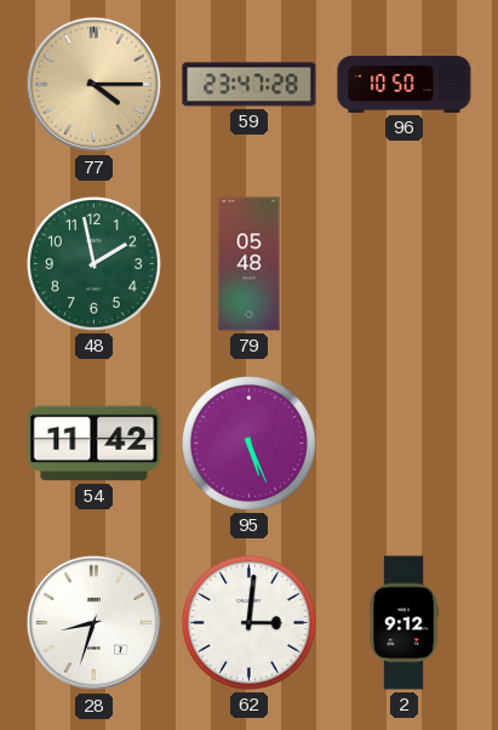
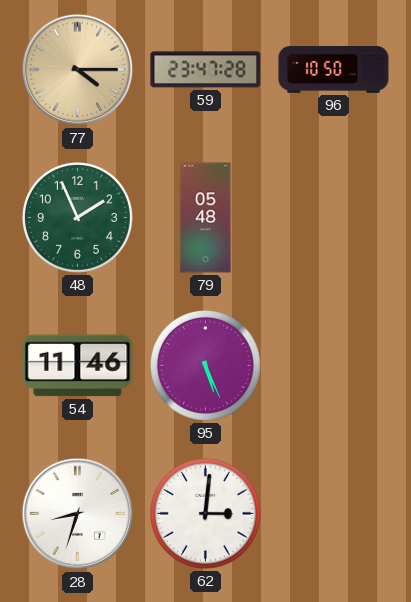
48: 1:58 -> 1:56
54: 11:42 -> 11:46
2: 9:12 -> none
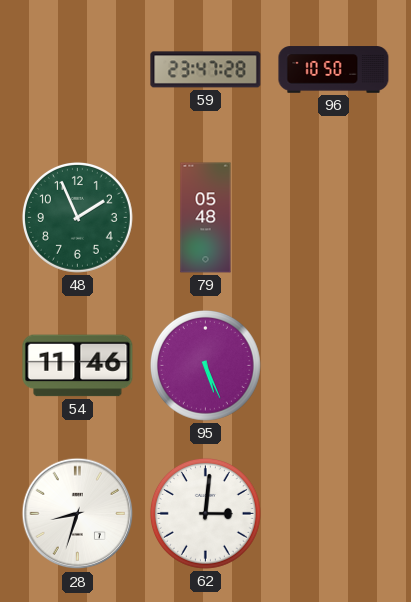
77: 4:15 -> none
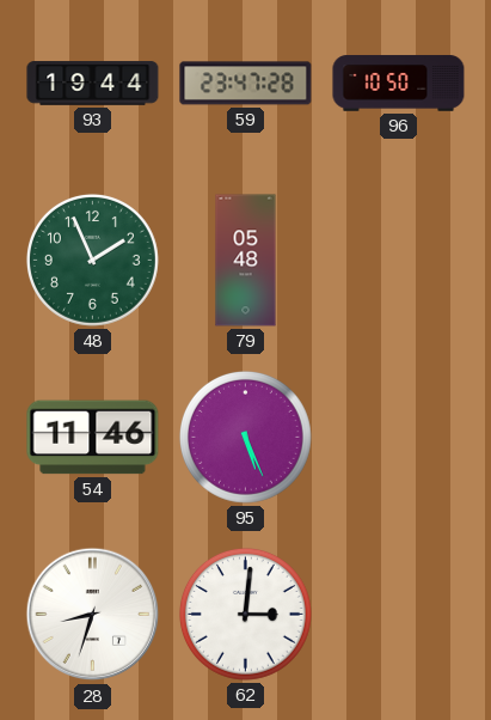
93: none -> 19:44
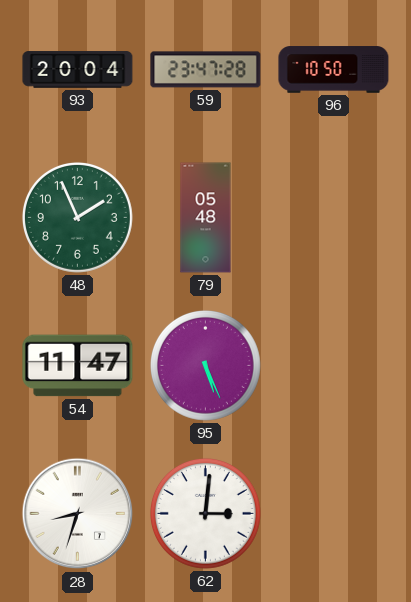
93: 19:44 -> 20:04
54: 11:46 -> 11:47
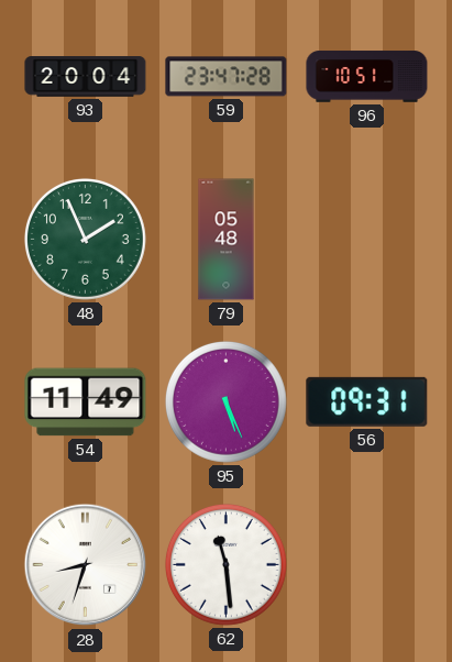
96: 10:50 -> 10:51
54: 11:47 -> 11:49
56: none -> 09:31
62: 3:01 -> 11:29
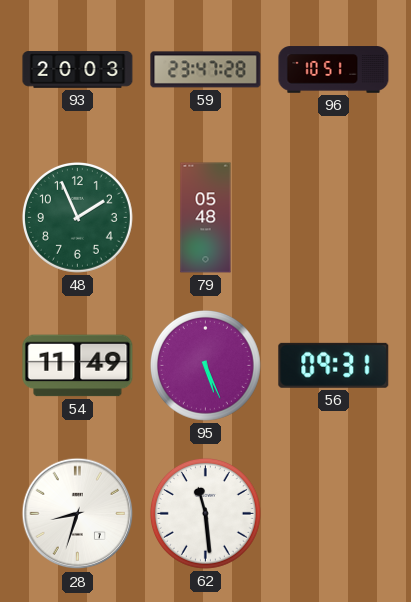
93: 20:04 -> 20:03
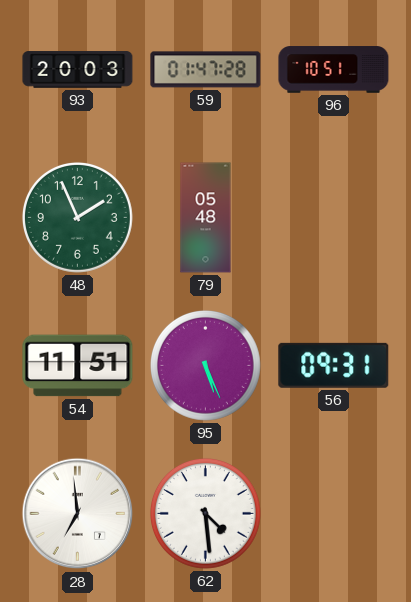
59: 23:47 -> 01:47
54: 11:49 -> 11:51
28: 8:33 -> 6:59
62: 11:29 -> 4:29
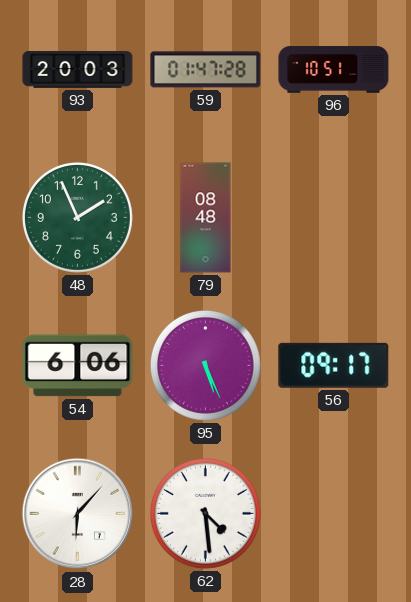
79: 05:48 -> 08:48
54: 11:51 -> 6:06
56: 09:31 -> 09:17
28: 6:59 -> 6:07
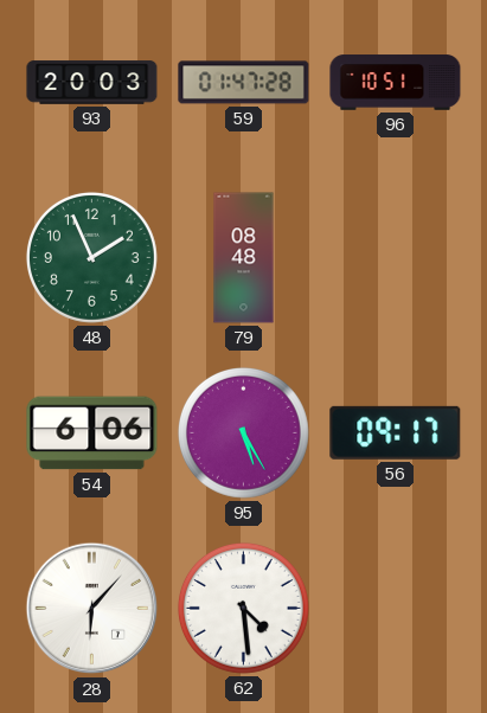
95: 5:26 -> 5:25
